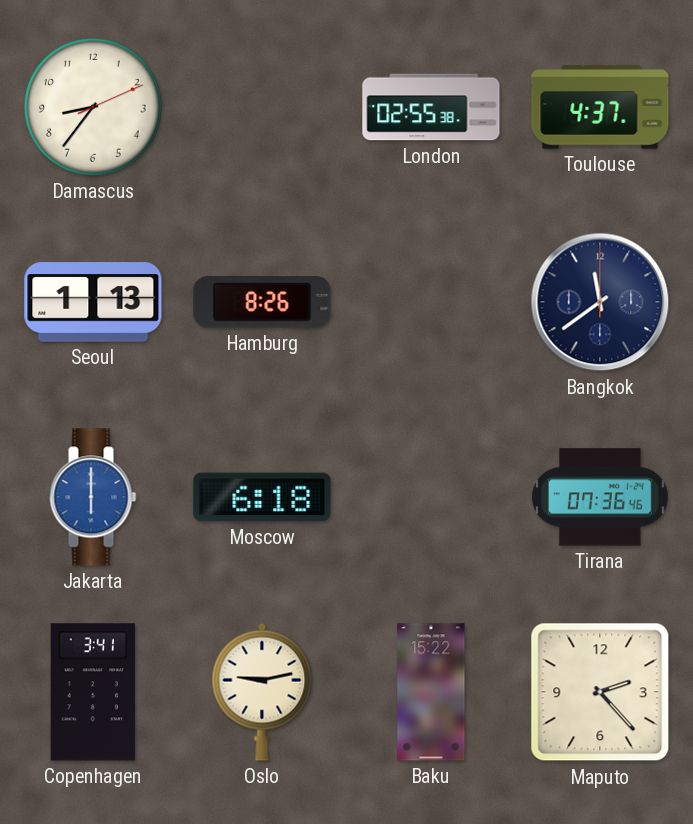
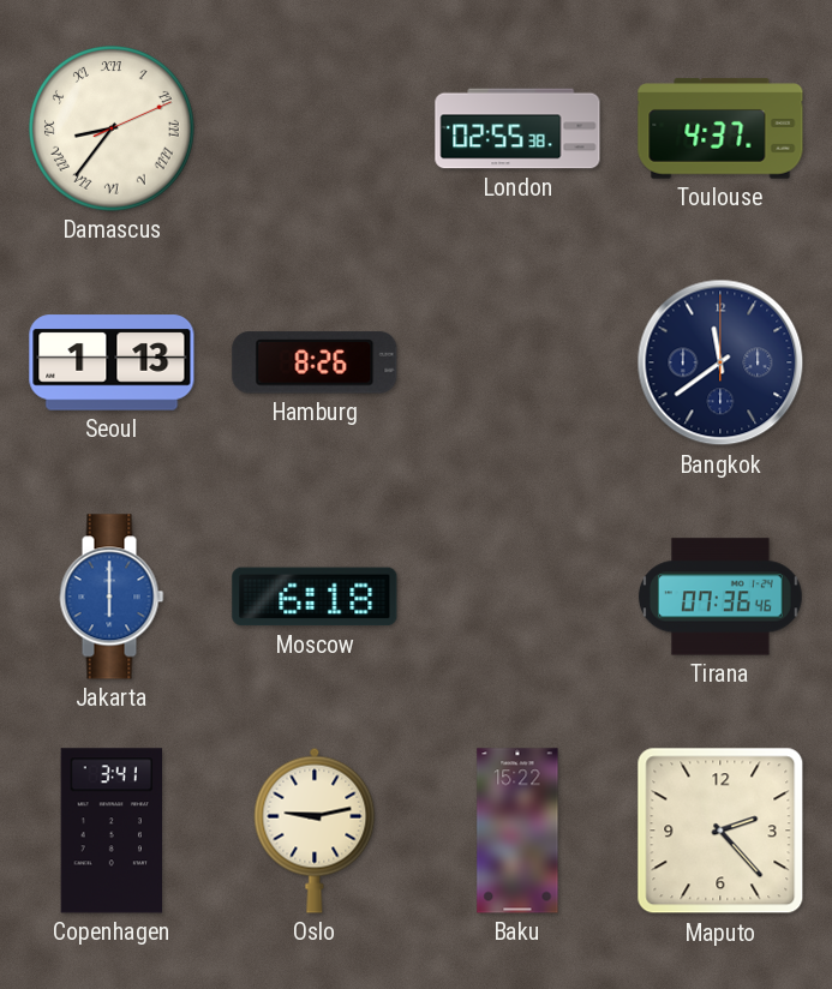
Damascus numerals: Arabic -> Roman
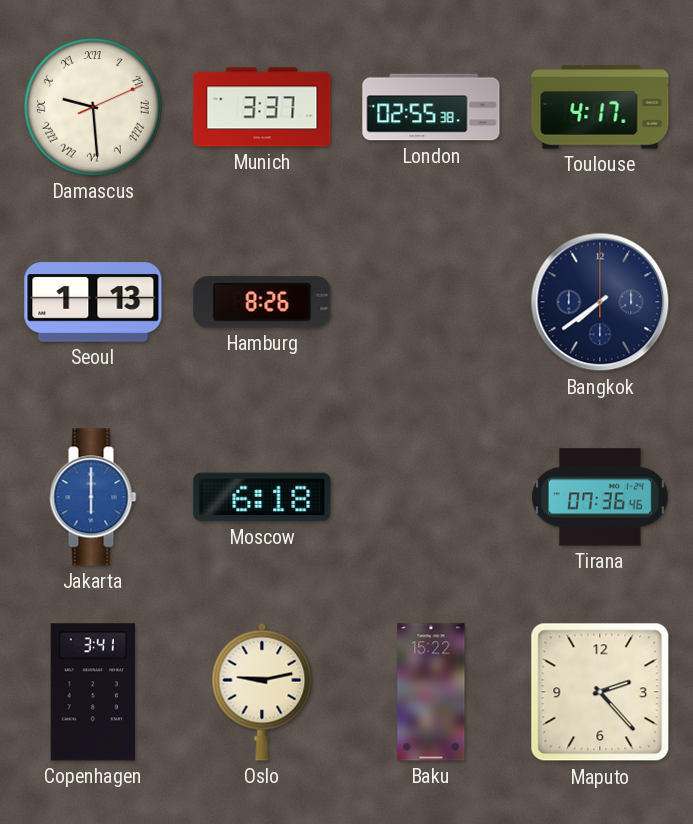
Damascus: 8:36 -> 9:29
Munich: none -> 3:37
Toulouse: 4:37 -> 4:17
Bangkok: 11:39 -> 7:39
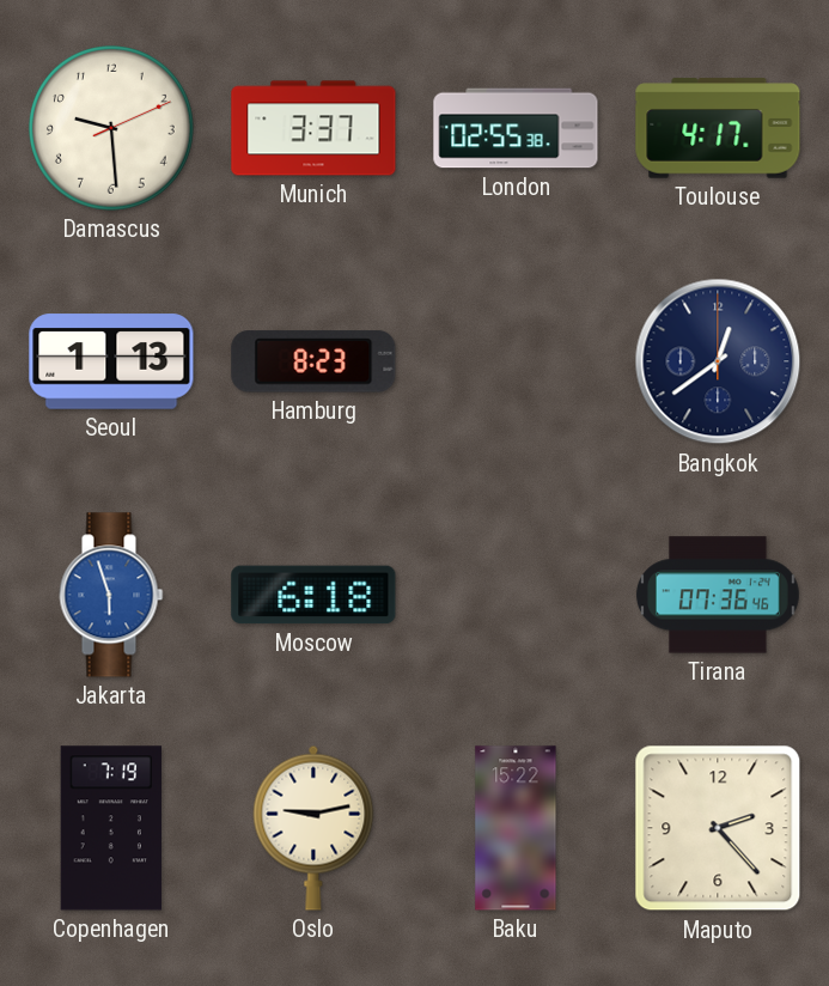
Damascus numerals: Roman -> Arabic
Hamburg: 8:26 -> 8:23
Bangkok: 7:39 -> 12:39
Jakarta: 6:00 -> 5:57
Copenhagen: 3:41 -> 7:19
